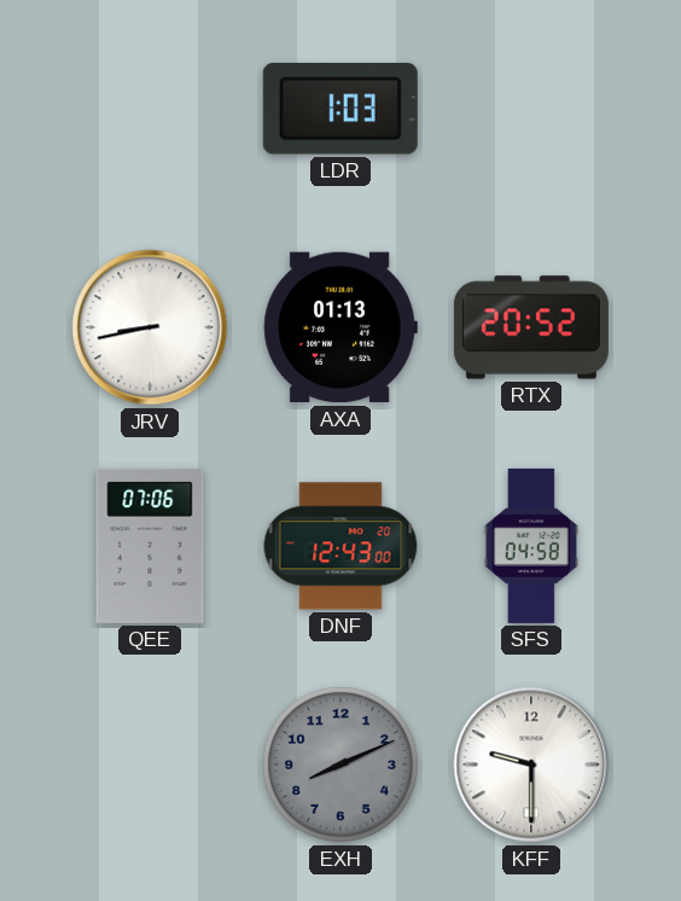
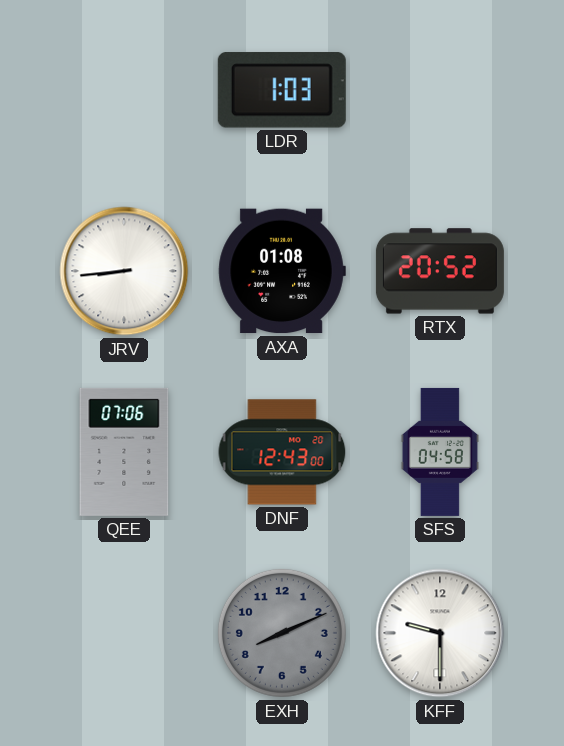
JRV: 8:43 -> 8:44
AXA: 01:13 -> 01:08
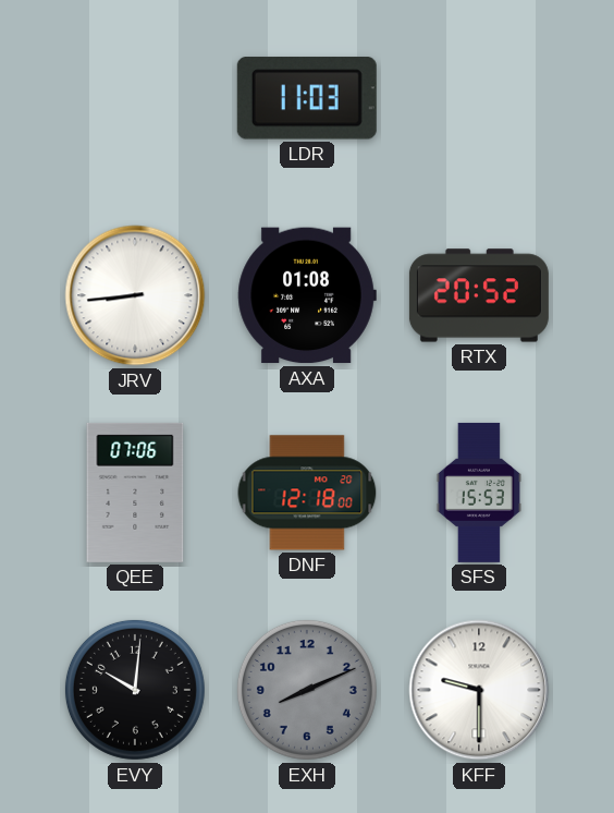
LDR: 1:03 -> 11:03
DNF: 12:43 -> 12:18
SFS: 04:58 -> 15:53
EVY: none -> 10:01
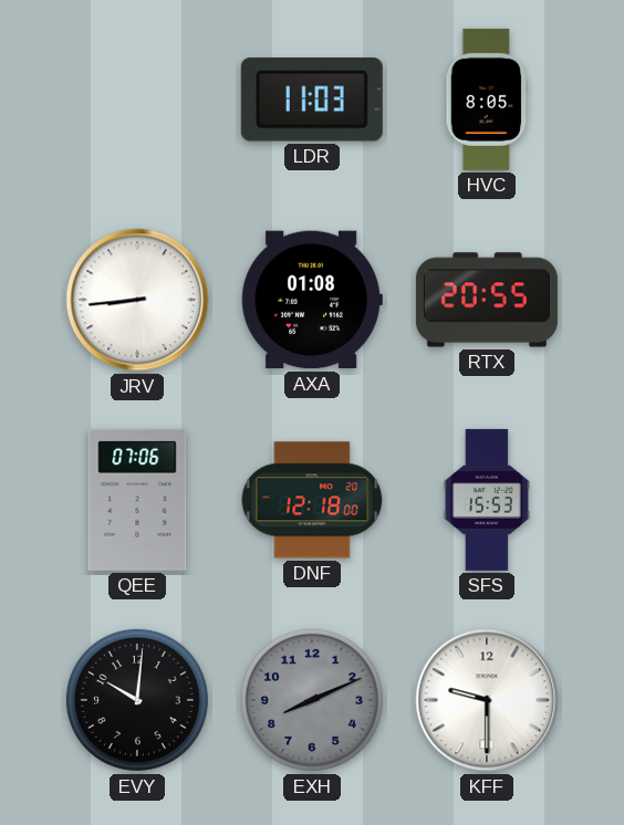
HVC: none -> 8:05
RTX: 20:52 -> 20:55
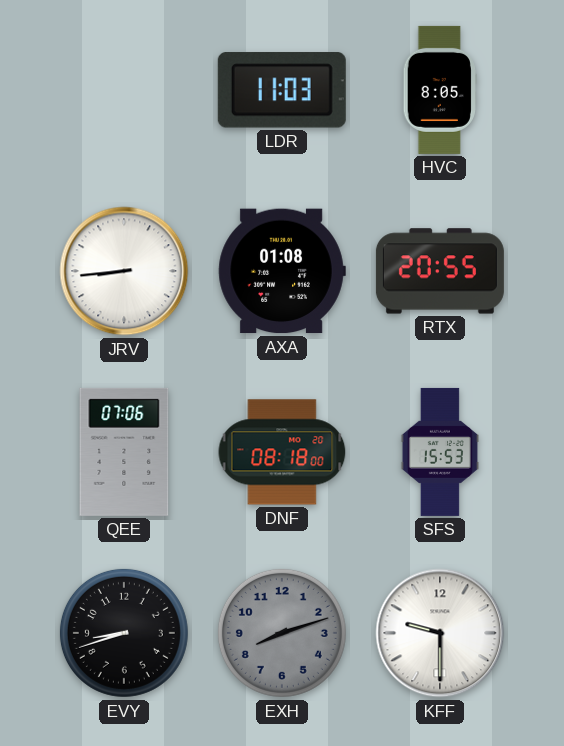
DNF: 12:18 -> 08:18
EVY: 10:01 -> 8:42
EXH: 8:11 -> 8:12
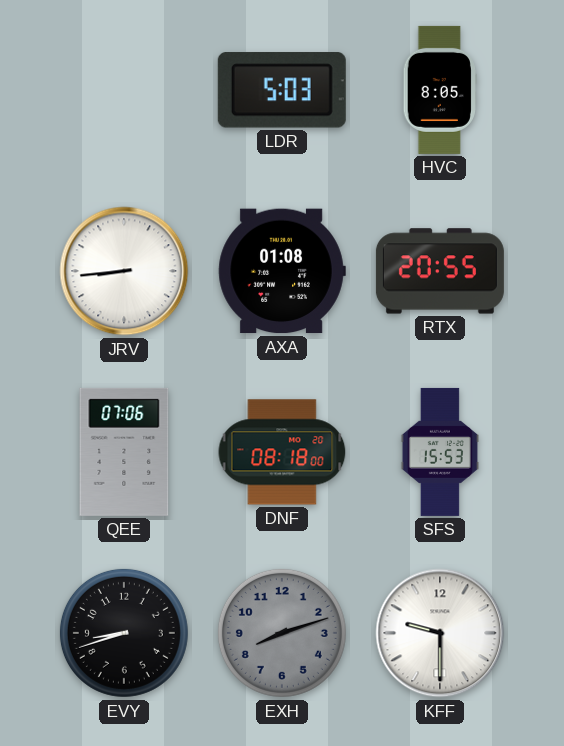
LDR: 11:03 -> 5:03
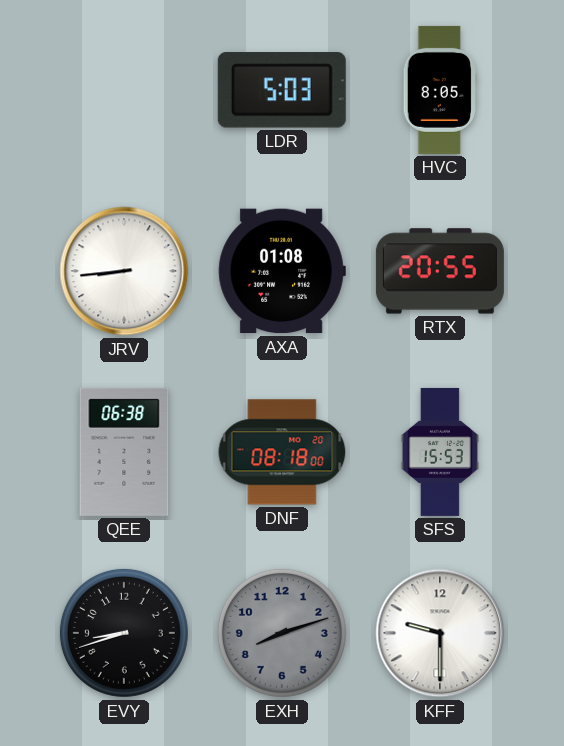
QEE: 07:06 -> 06:38
